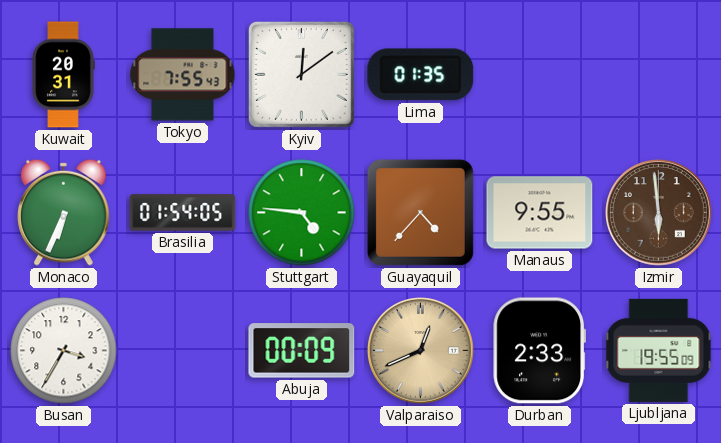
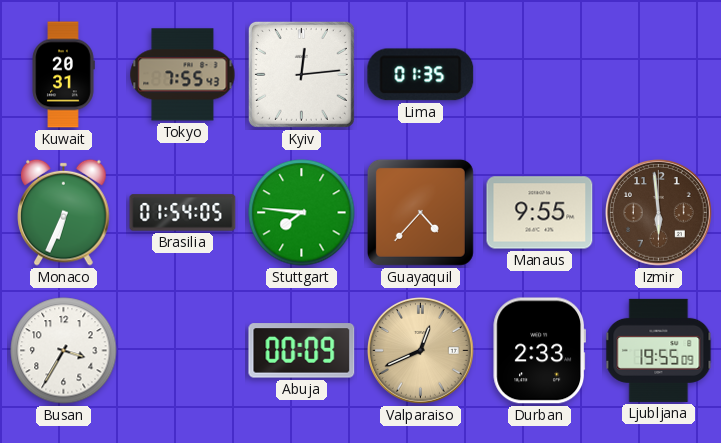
Kyiv: 12:09 -> 12:14
Stuttgart: 4:46 -> 7:46
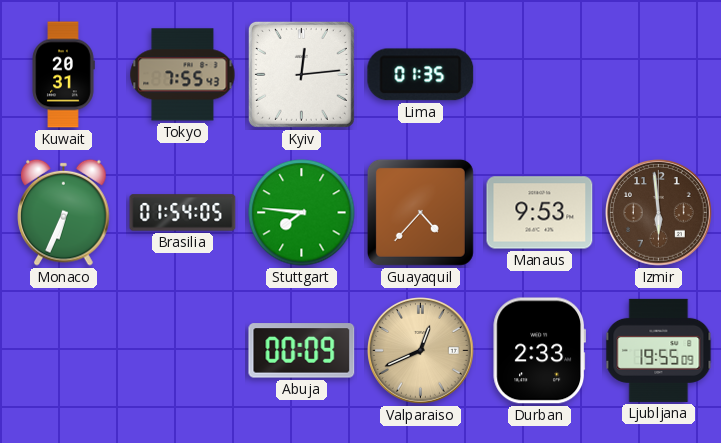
Manaus: 9:55 -> 9:53
Busan: 3:35 -> none
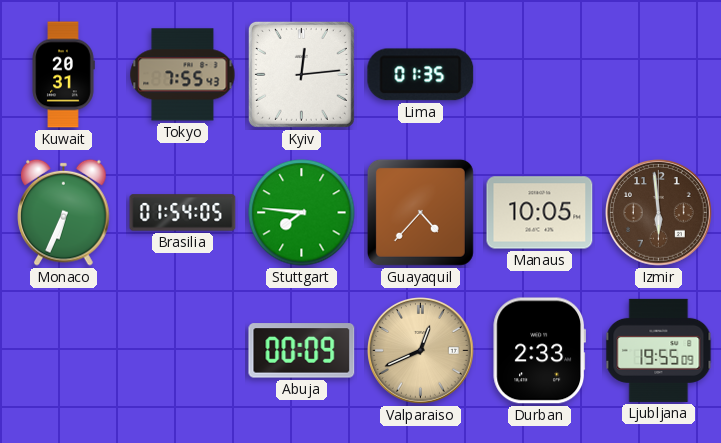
Manaus: 9:53 -> 10:05
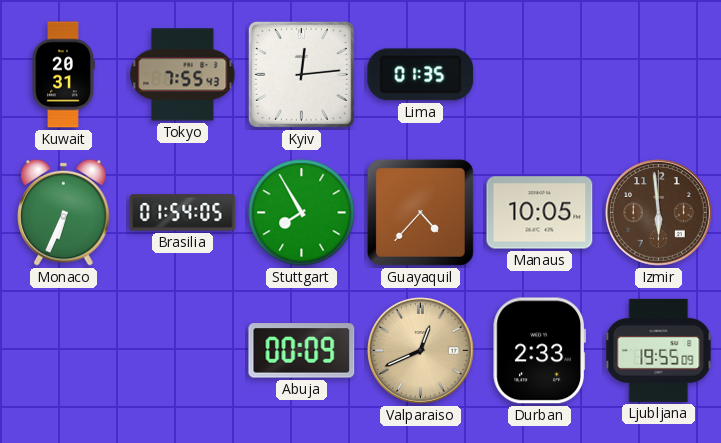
Stuttgart: 7:46 -> 7:55
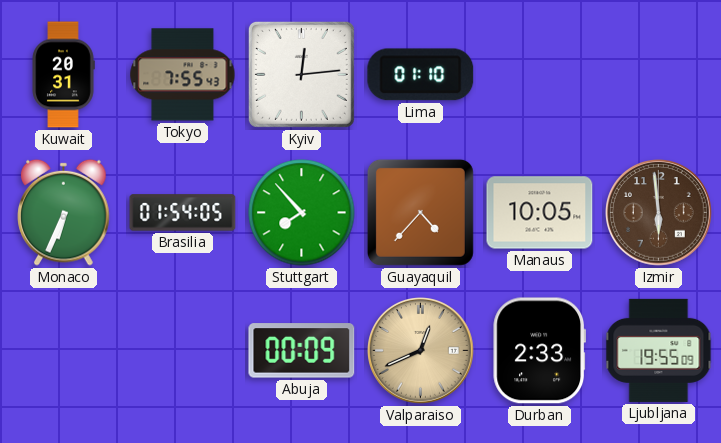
Lima: 01:35 -> 01:10
Stuttgart: 7:55 -> 7:53
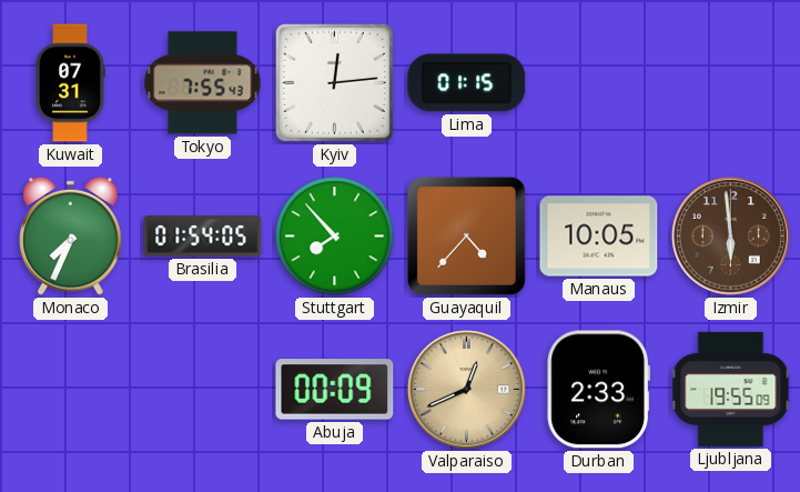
Kuwait: 20:31 -> 07:31
Lima: 01:10 -> 01:15
Monaco: 6:34 -> 7:34
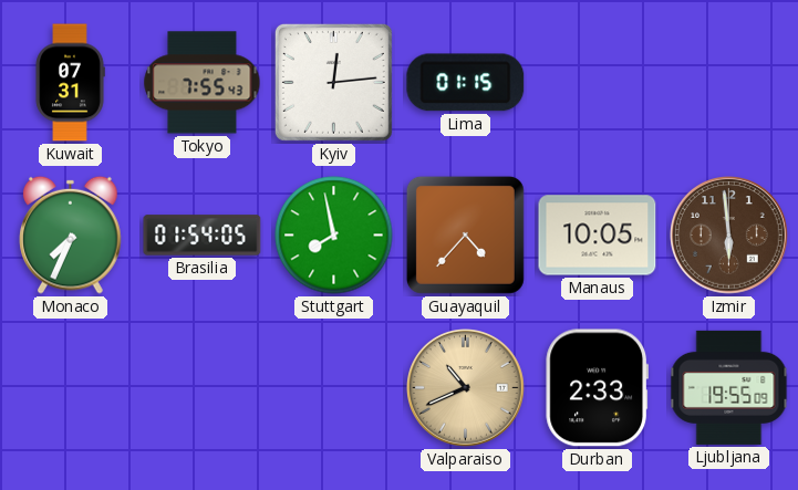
Stuttgart: 7:53 -> 7:58
Abuja: 00:09 -> none
Valparaiso: 12:41 -> 10:41
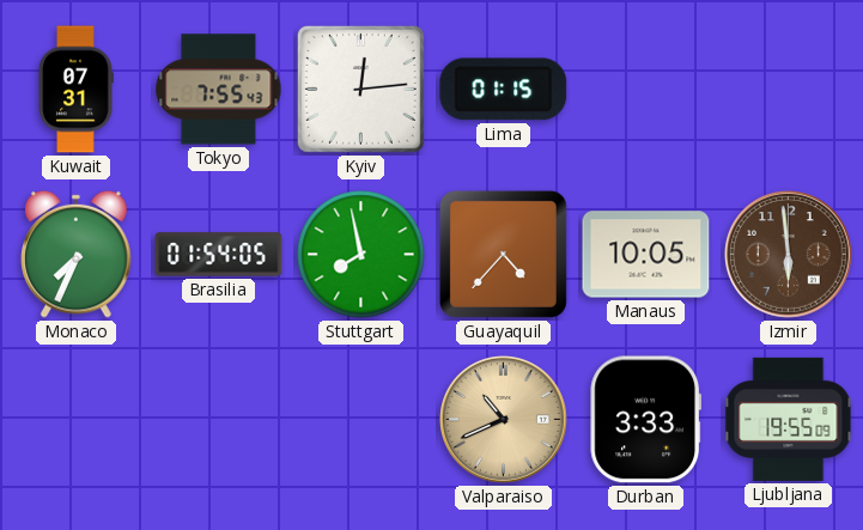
Durban: 2:33 -> 3:33
